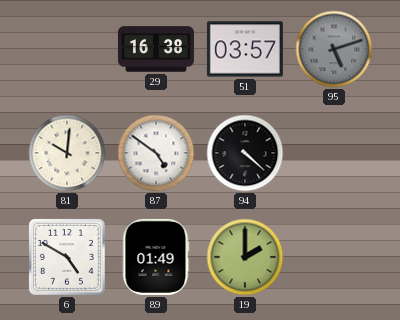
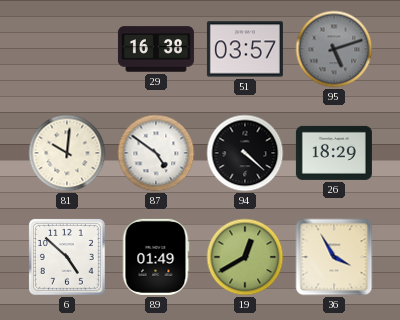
26: none -> 18:29
6: 4:50 -> 4:52
19: 2:00 -> 12:40
36: none -> 3:55
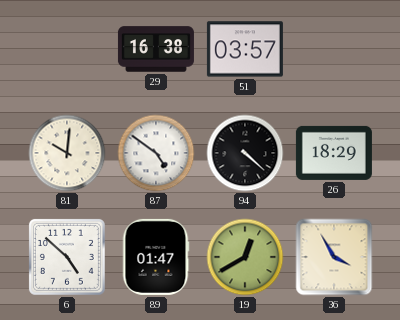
95: 5:12 -> none
89: 01:49 -> 01:47
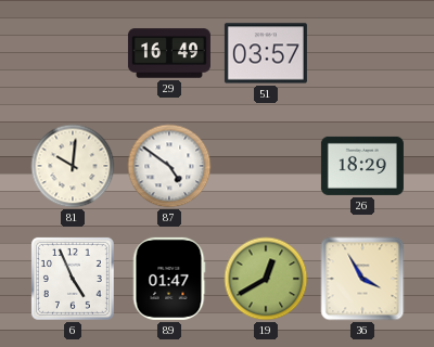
29: 16:38 -> 16:49
94: 4:22 -> none
6: 4:52 -> 4:56
